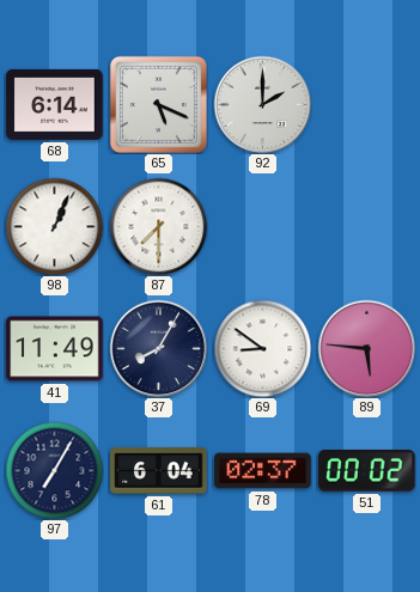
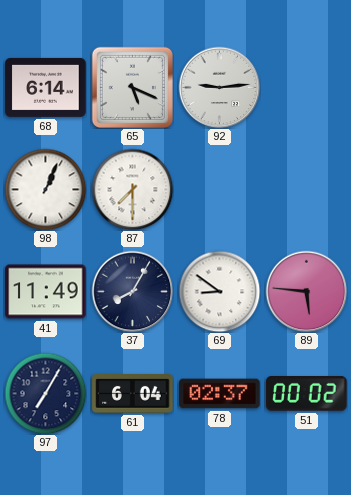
92: 2:00 -> 9:14
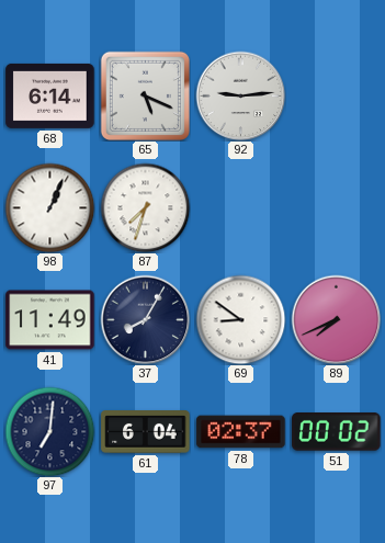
87: 7:30 -> 7:33
89: 5:46 -> 7:41
97: 7:05 -> 7:01
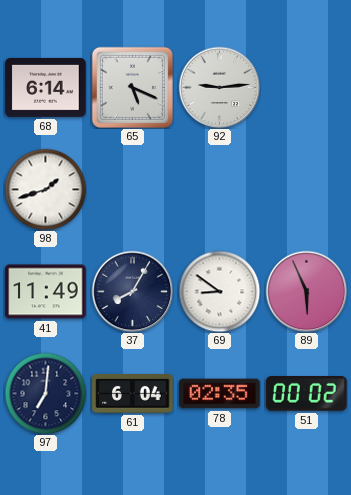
98: 1:04 -> 1:42
87: 7:33 -> none
89: 7:41 -> 5:56
78: 02:37 -> 02:35
